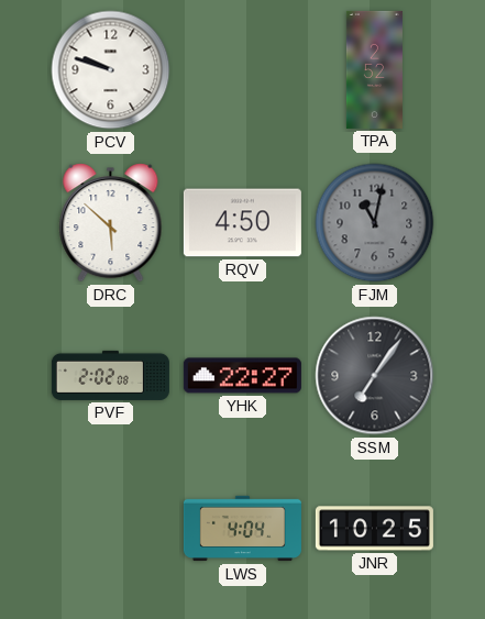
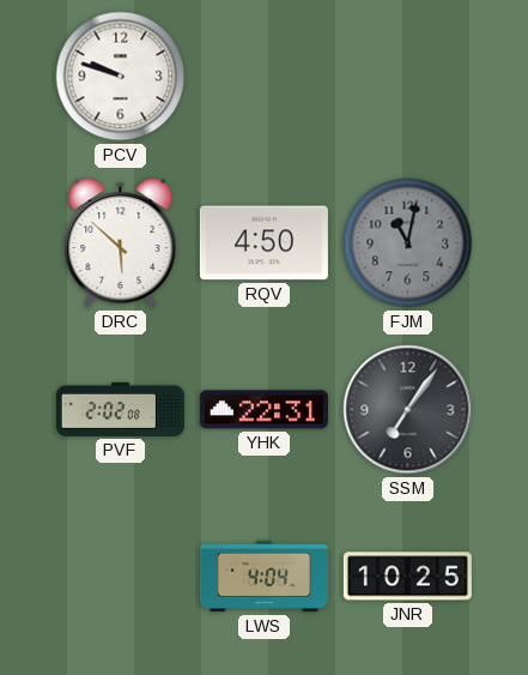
TPA: 2:52 -> none
YHK: 22:27 -> 22:31
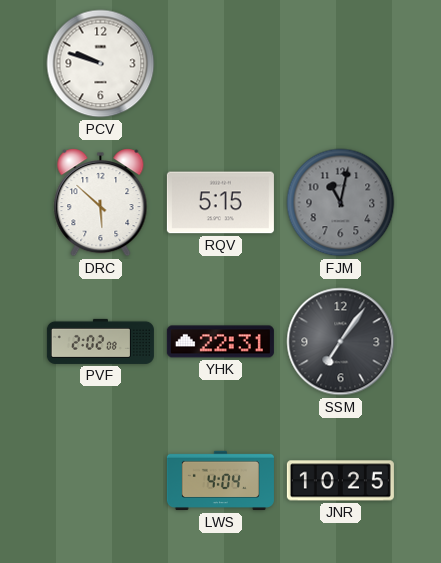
RQV: 4:50 -> 5:15
